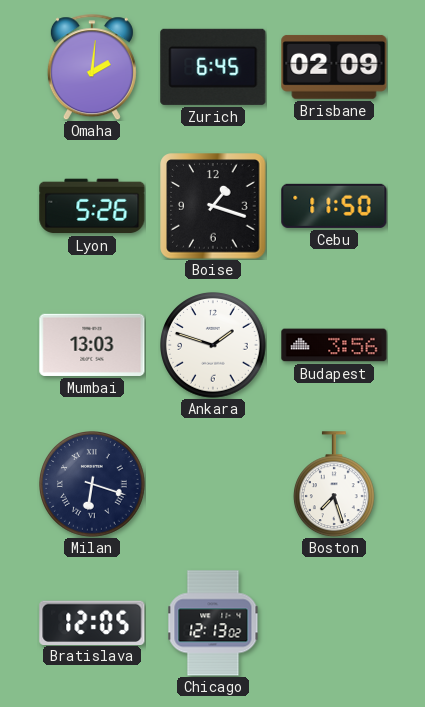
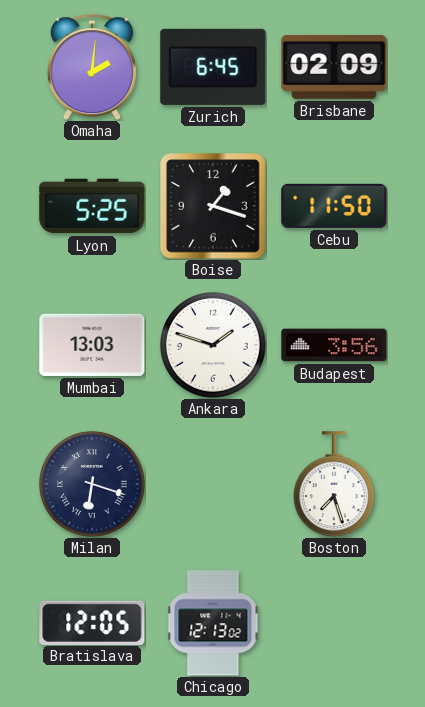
Lyon: 5:26 -> 5:25
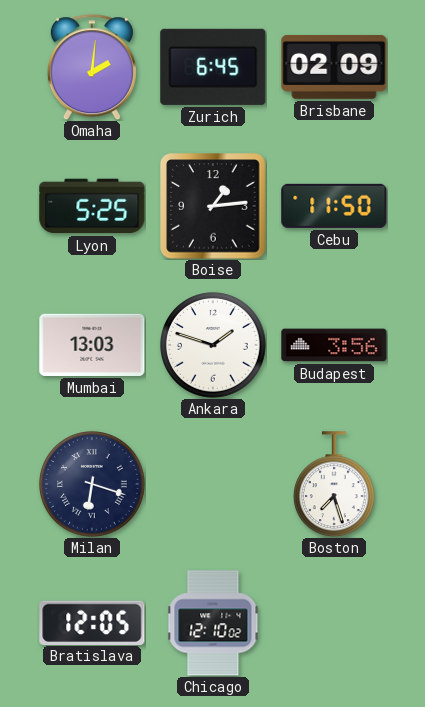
Boise: 1:18 -> 1:14
Chicago: 12:13 -> 12:10
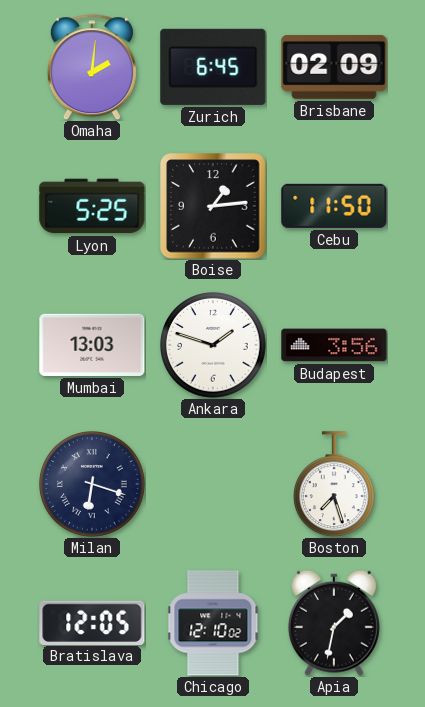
Apia: none -> 1:32
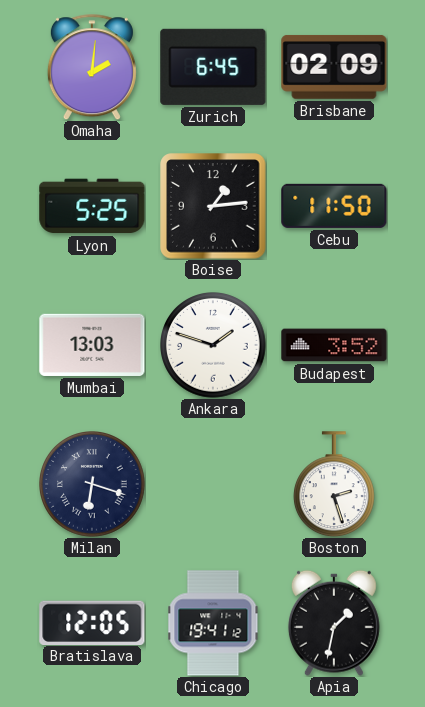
Budapest: 3:56 -> 3:52
Boston: 7:27 -> 2:27
Chicago: 12:10 -> 19:41
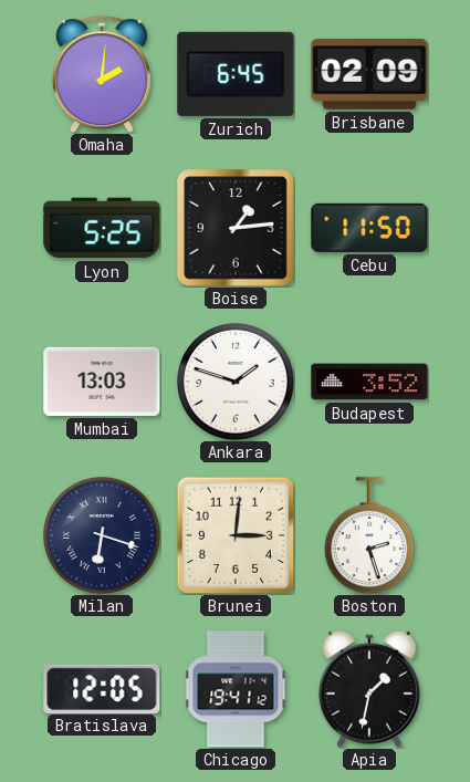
Brunei: none -> 3:01
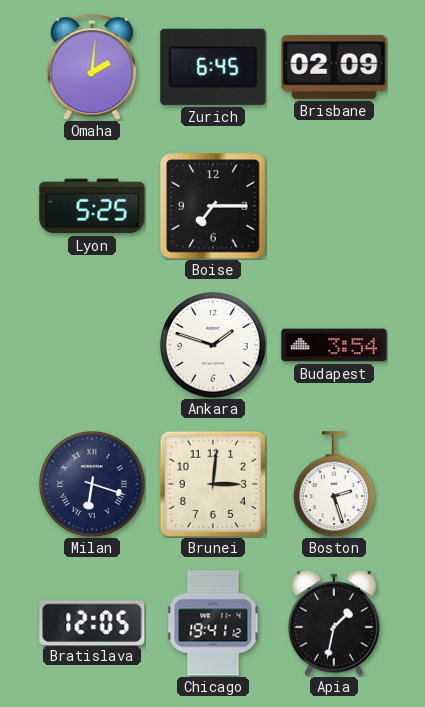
Boise: 1:14 -> 7:15
Cebu: 11:50 -> none
Mumbai: 13:03 -> none
Budapest: 3:52 -> 3:54
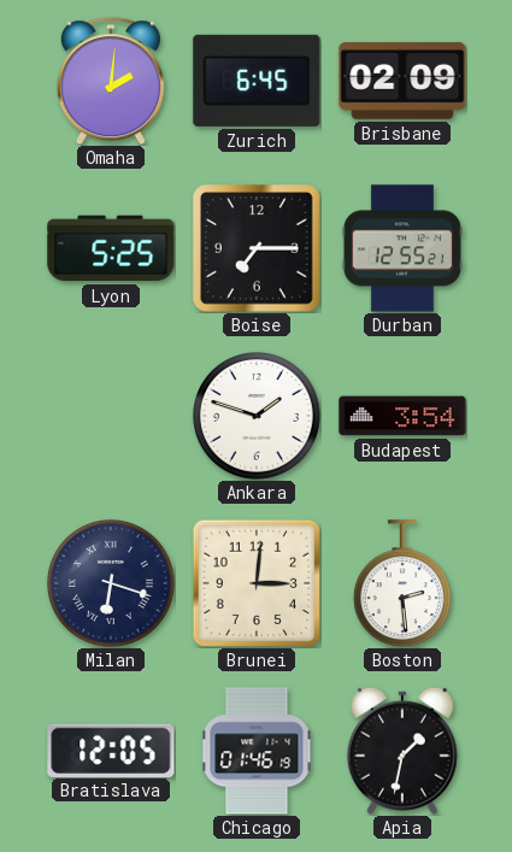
Durban: none -> 12:55
Boston: 2:27 -> 2:29
Chicago: 19:41 -> 01:46
